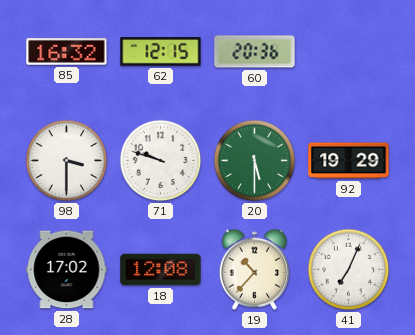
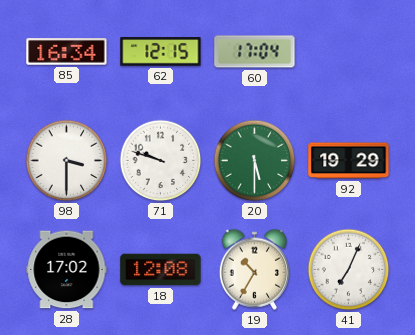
85: 16:32 -> 16:34
60: 20:36 -> 17:04
19: 10:37 -> 10:35
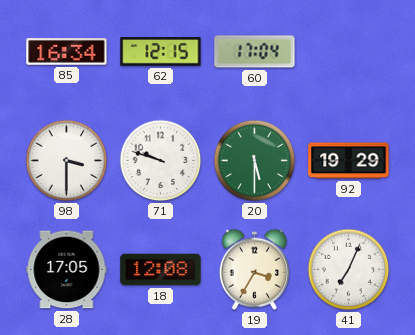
28: 17:02 -> 17:05
19: 10:35 -> 3:35
